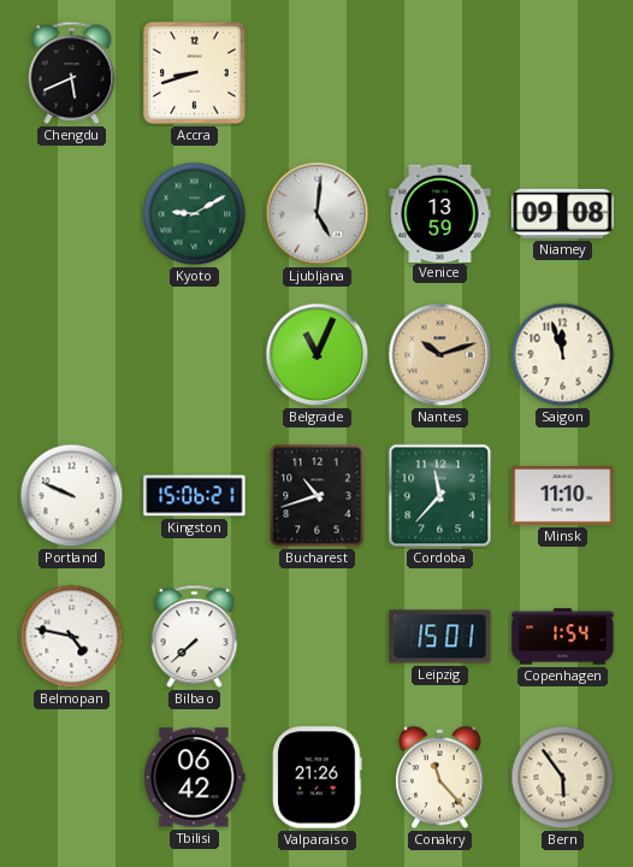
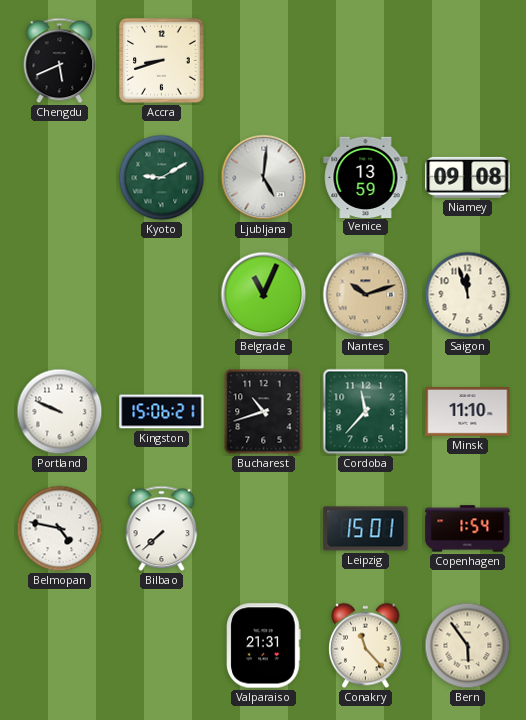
Tbilisi: 06:42 -> none
Valparaiso: 21:26 -> 21:31
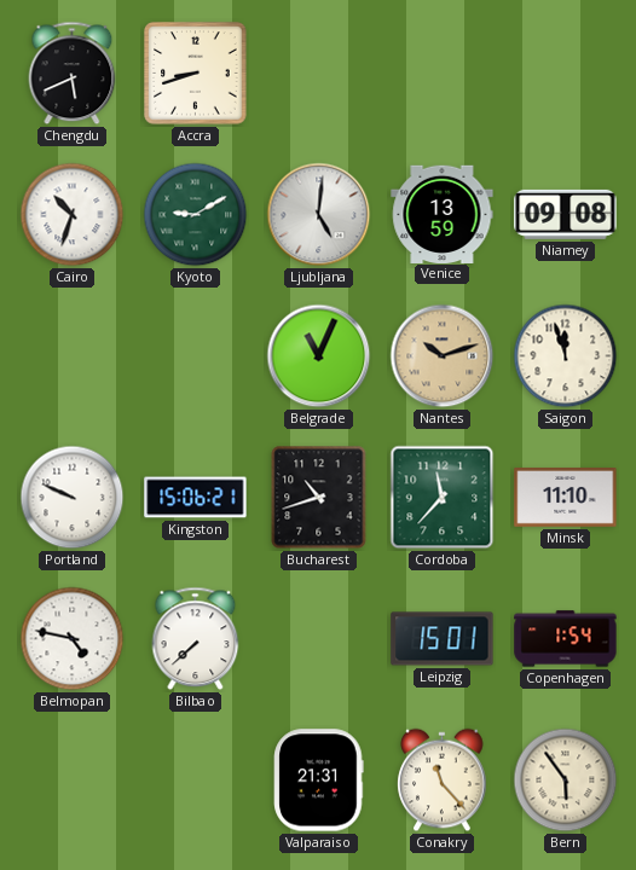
Cairo: none -> 10:33
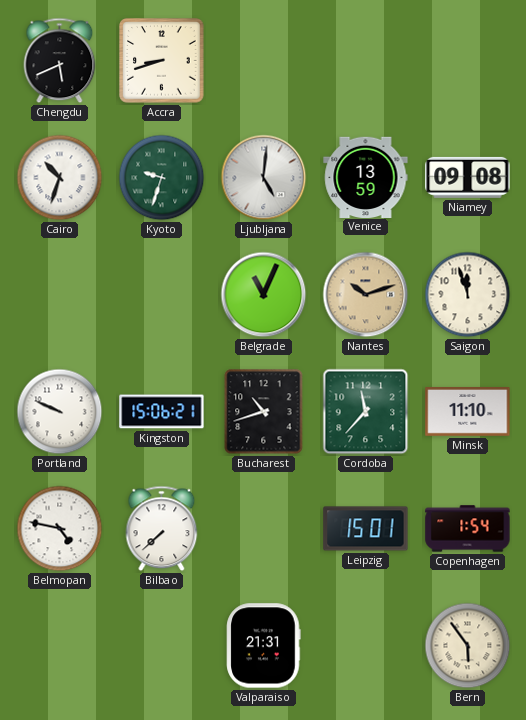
Kyoto: 9:10 -> 9:33
Conakry: 11:23 -> none
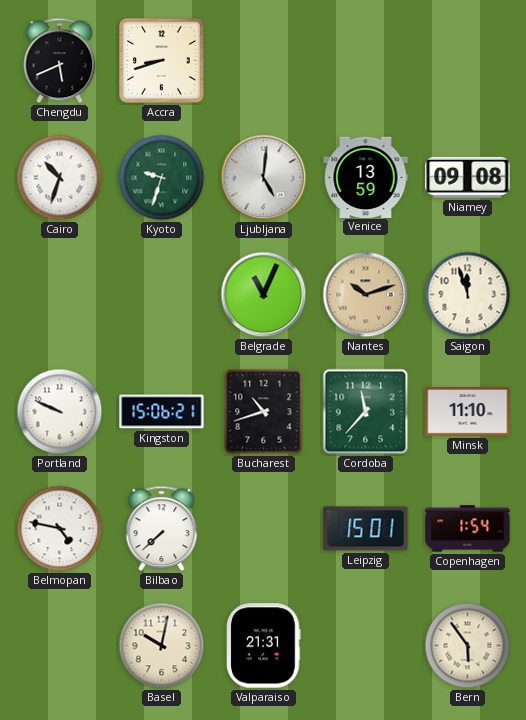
Basel: none -> 10:02
